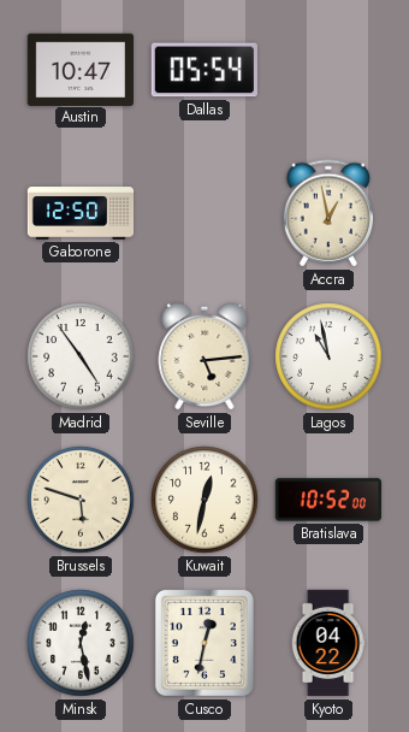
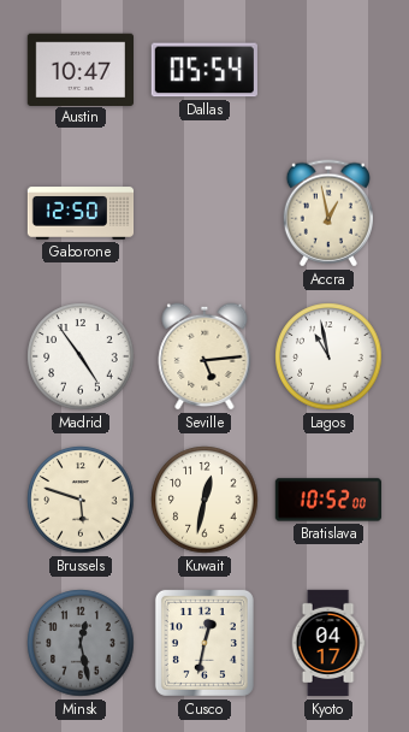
Minsk dial: white -> grey
Kyoto: 04:22 -> 04:17
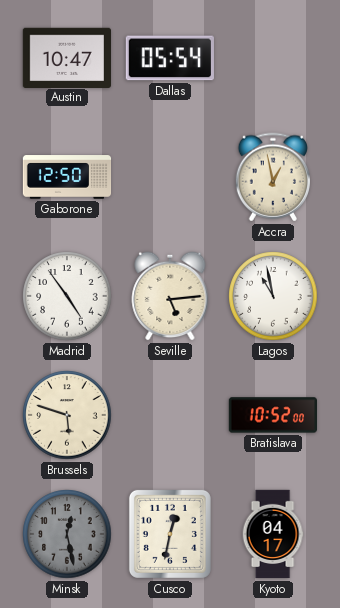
Kuwait: 12:32 -> none
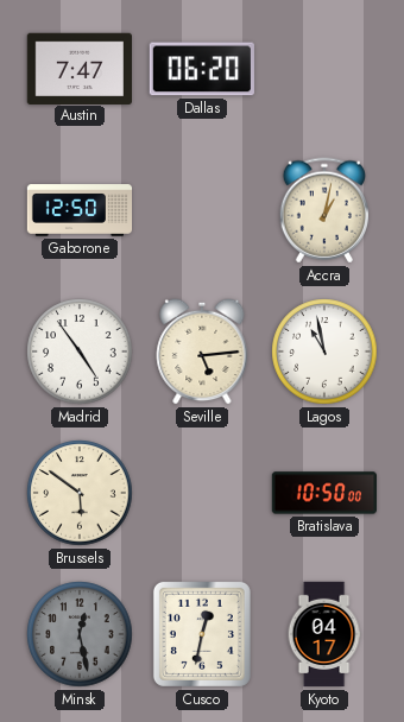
Austin: 10:47 -> 7:47
Dallas: 05:54 -> 06:20
Accra: 12:58 -> 1:02
Brussels: 5:48 -> 5:51
Bratislava: 10:52 -> 10:50
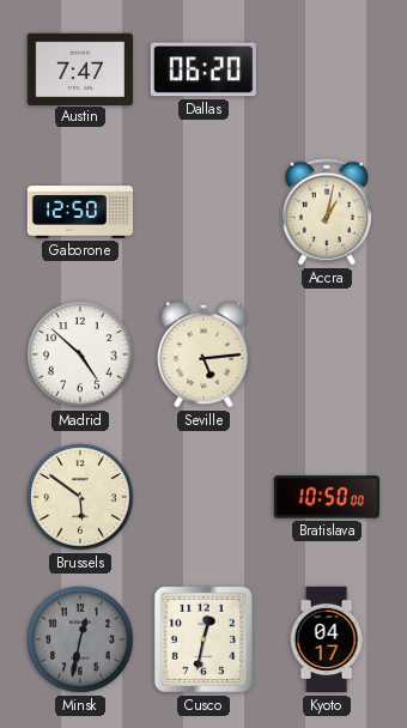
Madrid: 4:54 -> 4:52
Lagos: 10:58 -> none
Minsk: 12:28 -> 12:32
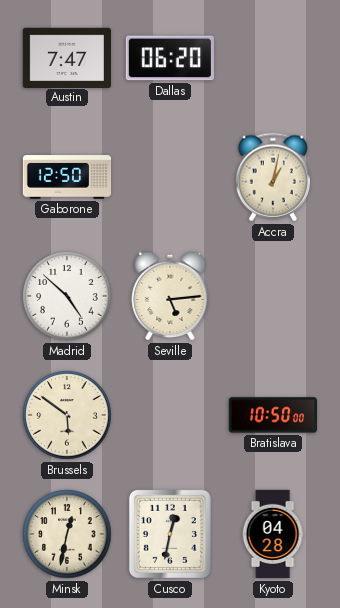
Minsk dial: grey -> cream
Kyoto: 04:17 -> 04:28
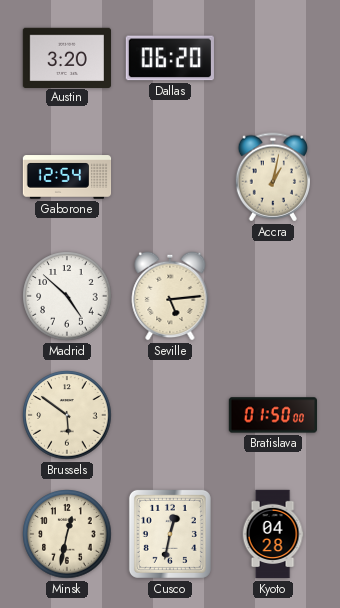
Austin: 7:47 -> 3:20
Gaborone: 12:50 -> 12:54
Bratislava: 10:50 -> 01:50
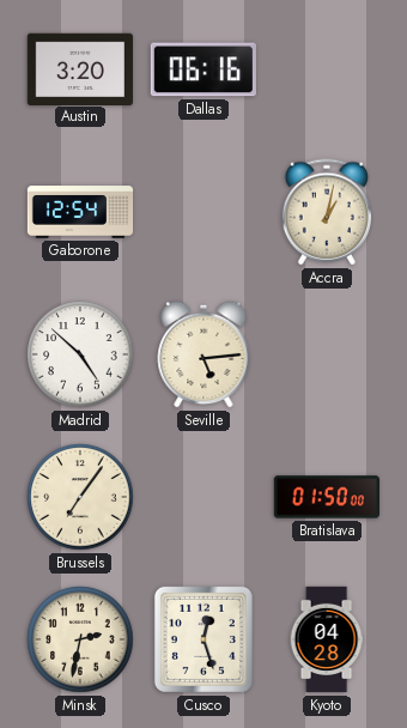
Dallas: 06:20 -> 06:16
Brussels: 5:51 -> 7:06
Minsk: 12:32 -> 2:32
Cusco: 12:32 -> 12:27
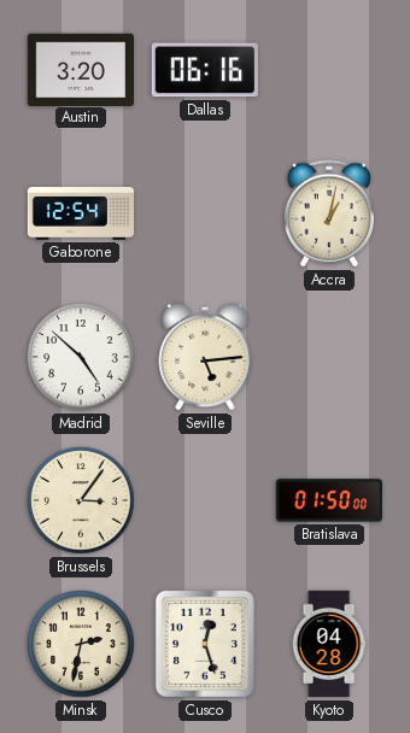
Brussels: 7:06 -> 3:06
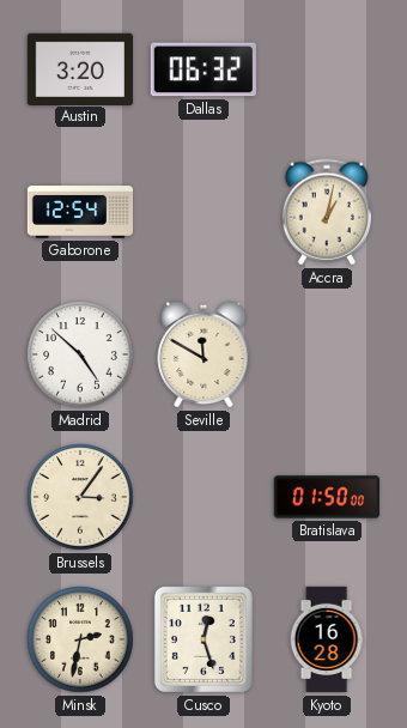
Dallas: 06:16 -> 06:32
Seville: 5:14 -> 11:50
Kyoto: 04:28 -> 16:28
